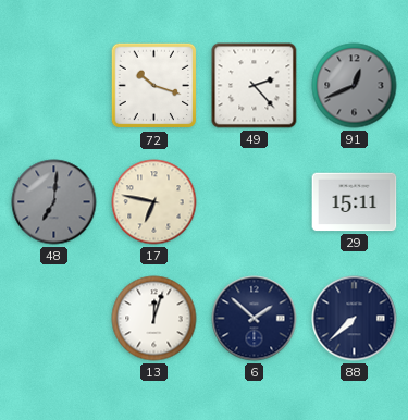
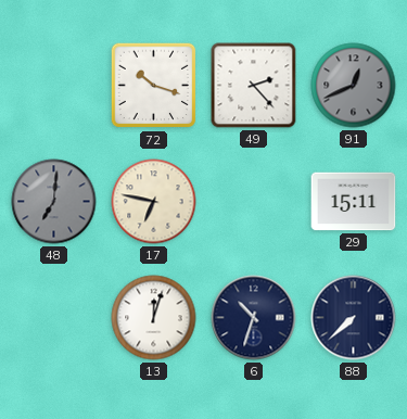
6: 1:52 -> 10:33
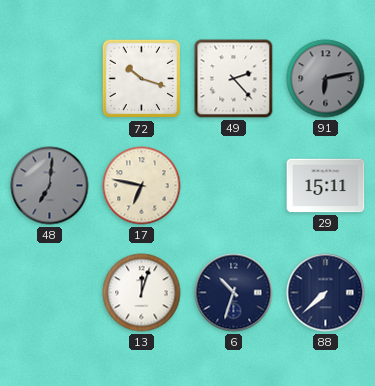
91: 12:41 -> 6:13
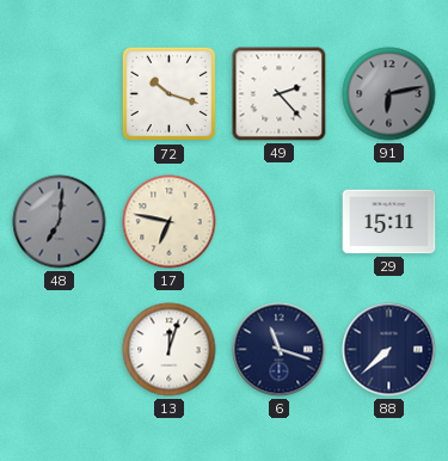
6: 10:33 -> 11:18
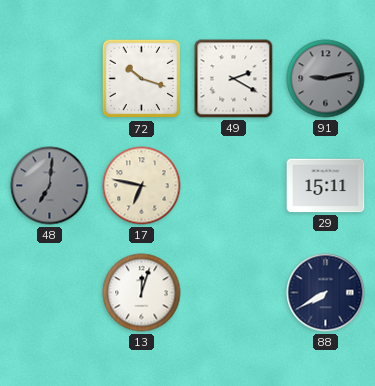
49: 2:23 -> 2:20
91: 6:13 -> 9:13
6: 11:18 -> none
88: 7:38 -> 7:40
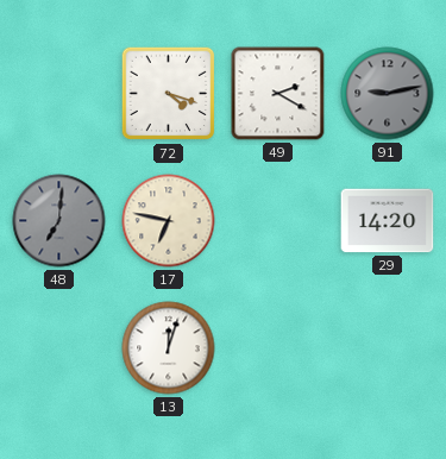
72: 10:18 -> 4:18
29: 15:11 -> 14:20
88: 7:40 -> none
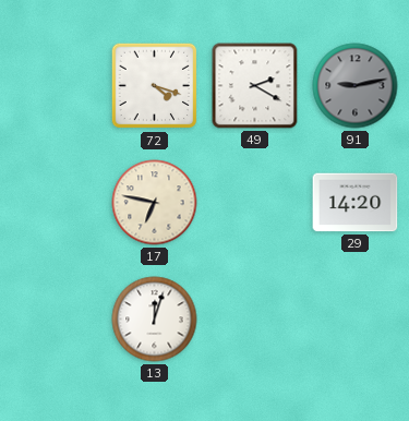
48: 7:01 -> none
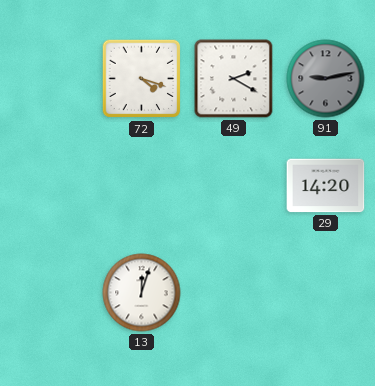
17: 6:47 -> none
